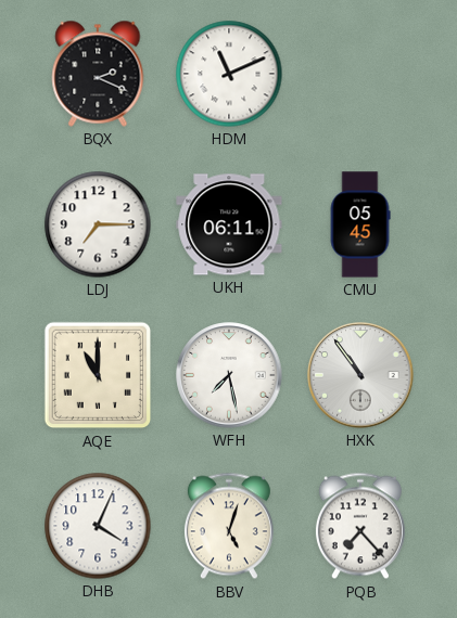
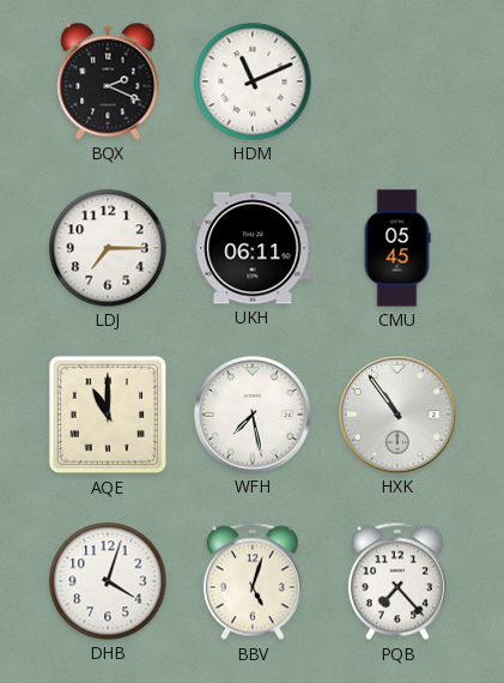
DHB: 4:04 -> 4:03
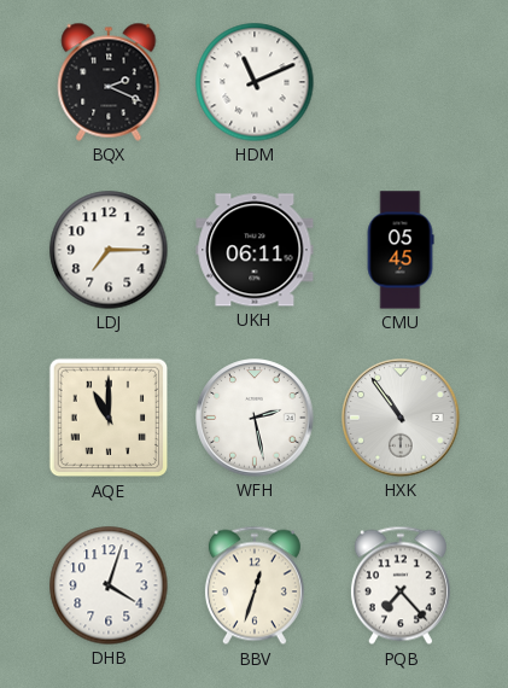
WFH: 7:28 -> 2:28
BBV: 5:03 -> 12:33
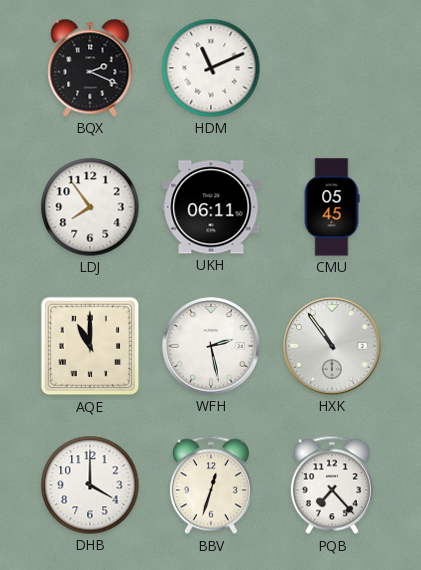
LDJ: 7:15 -> 7:54
DHB: 4:03 -> 4:00
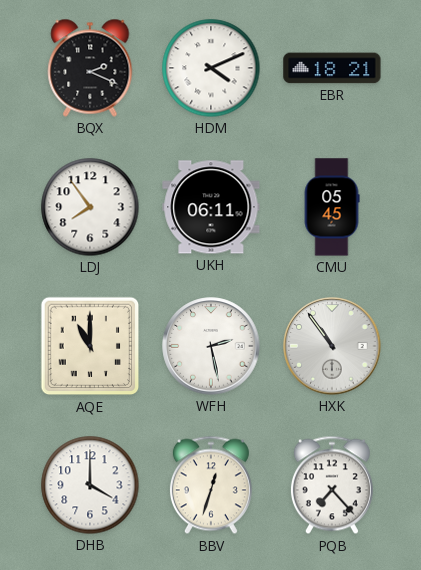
HDM: 11:11 -> 4:11
EBR: none -> 18:21
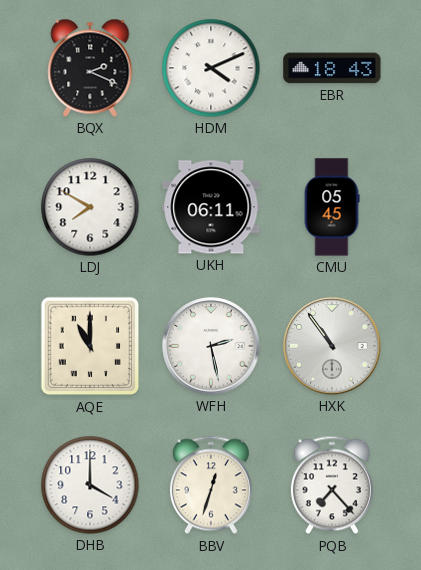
EBR: 18:21 -> 18:43
LDJ: 7:54 -> 7:50
